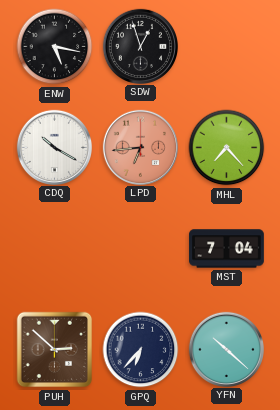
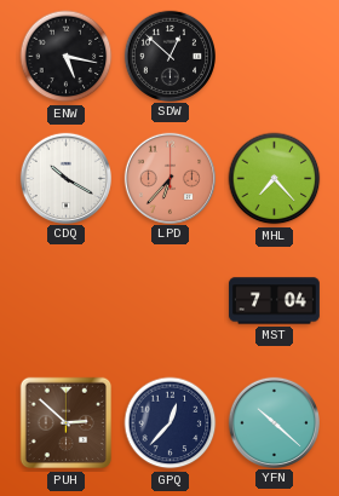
SDW: 12:57 -> 12:52
LPD: 6:44 -> 6:37
GPQ: 6:37 -> 12:37
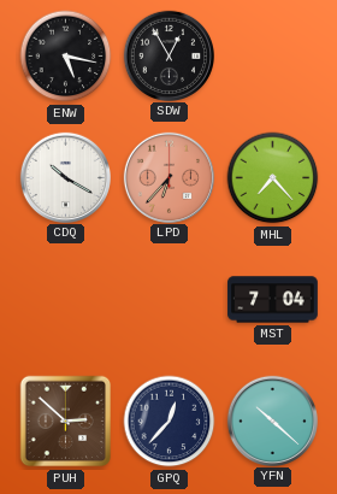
SDW: 12:52 -> 12:55
